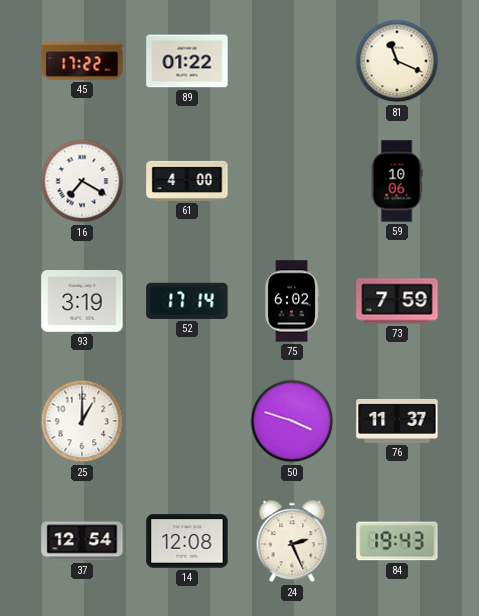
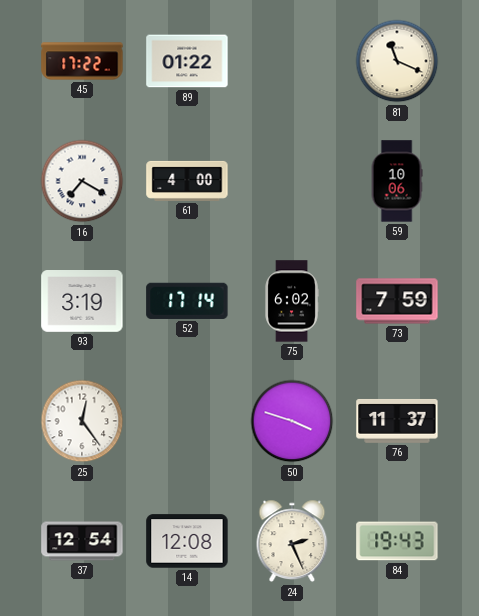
25: 1:00 -> 12:24
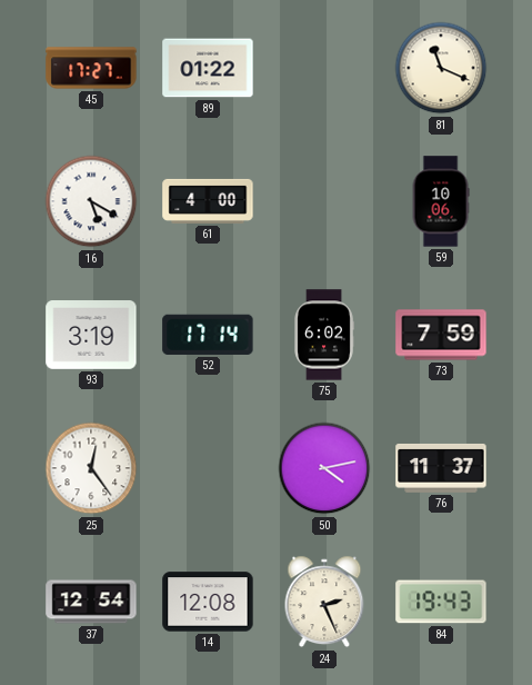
45: 17:22 -> 17:27
16: 7:20 -> 5:20
50: 3:48 -> 4:13
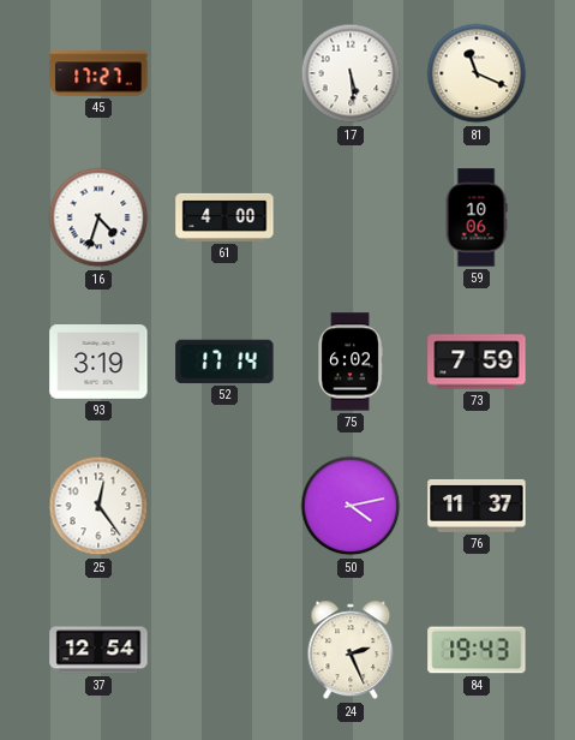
89: 01:22 -> none
17: none -> 5:29
16: 5:20 -> 4:33
14: 12:08 -> none
